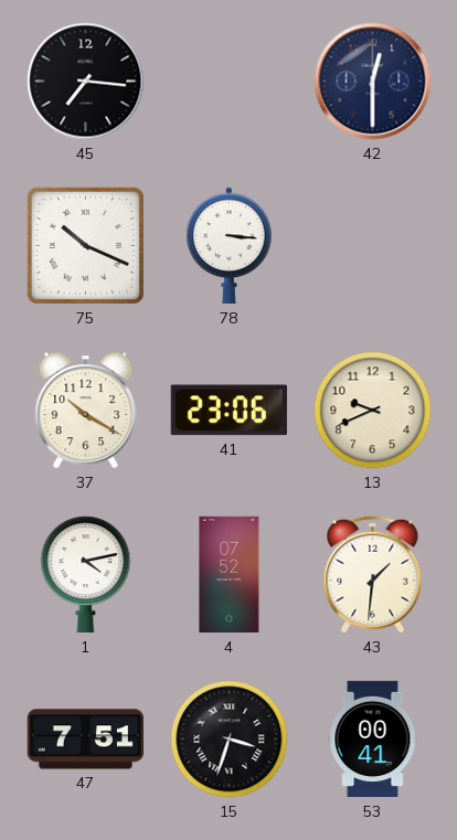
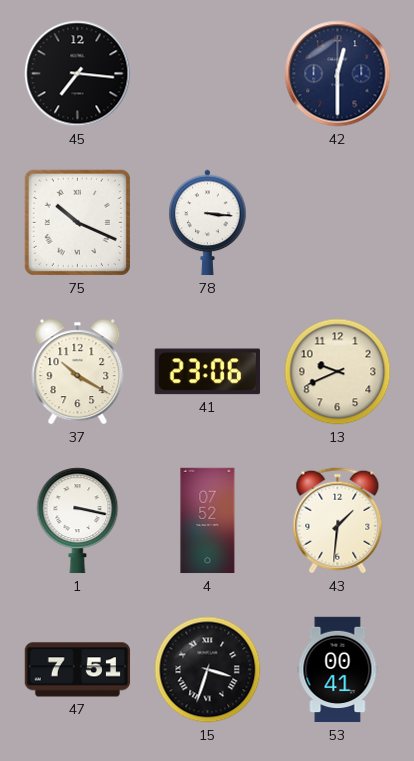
1: 4:13 -> 3:17
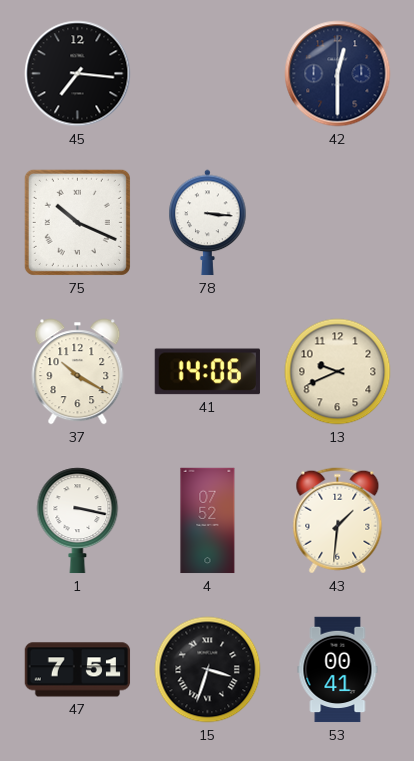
41: 23:06 -> 14:06
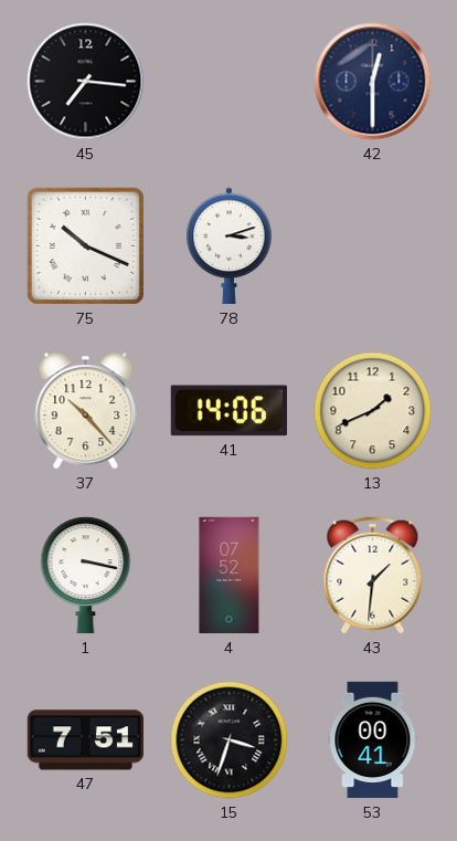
78: 3:16 -> 3:12
37: 10:20 -> 10:23
13: 9:41 -> 1:41
